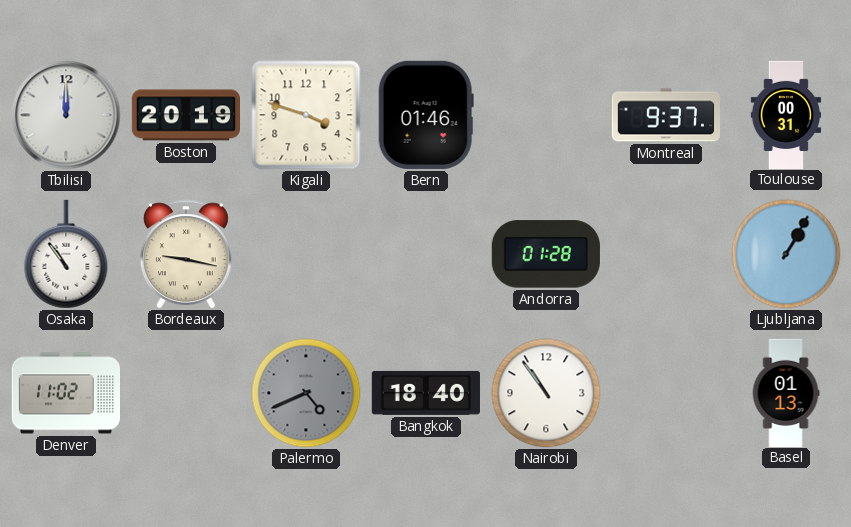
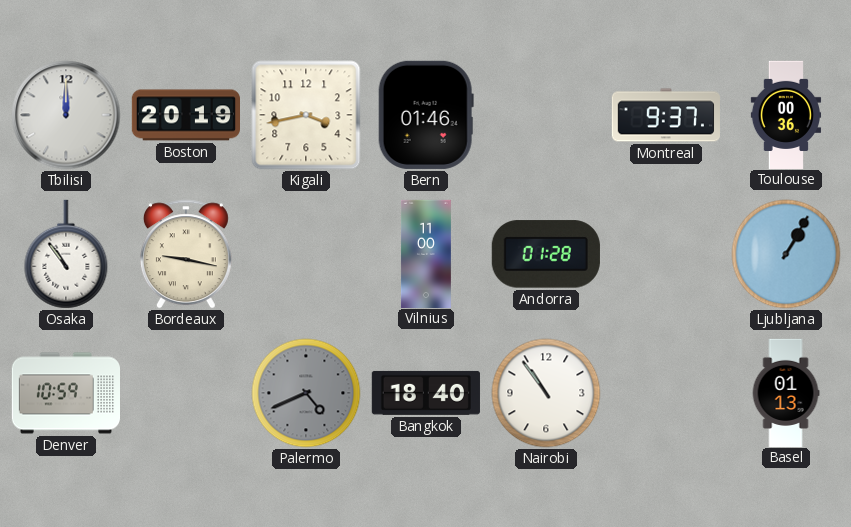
Kigali: 3:48 -> 3:43
Toulouse: 00:31 -> 00:36
Vilnius: none -> 11:00
Denver: 11:02 -> 10:59
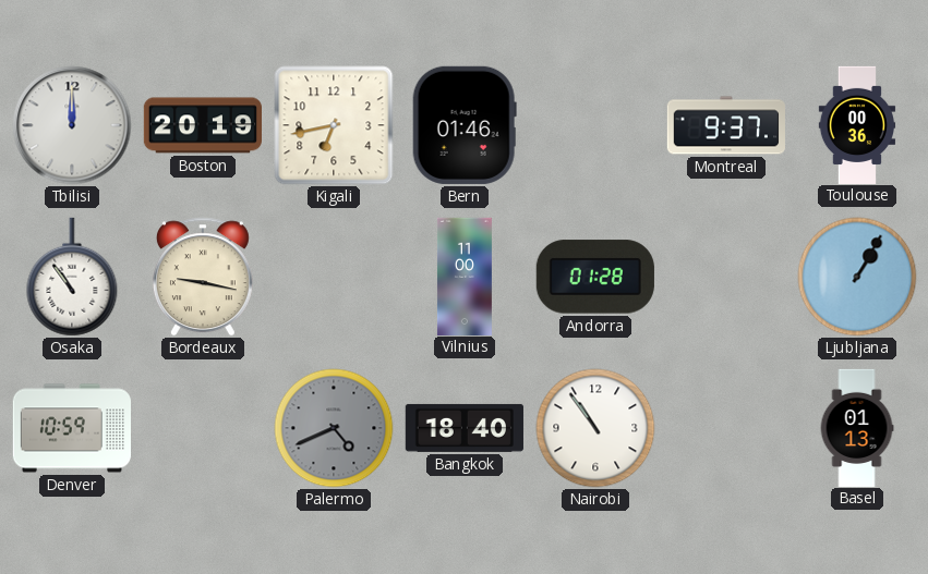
Kigali: 3:43 -> 6:43
